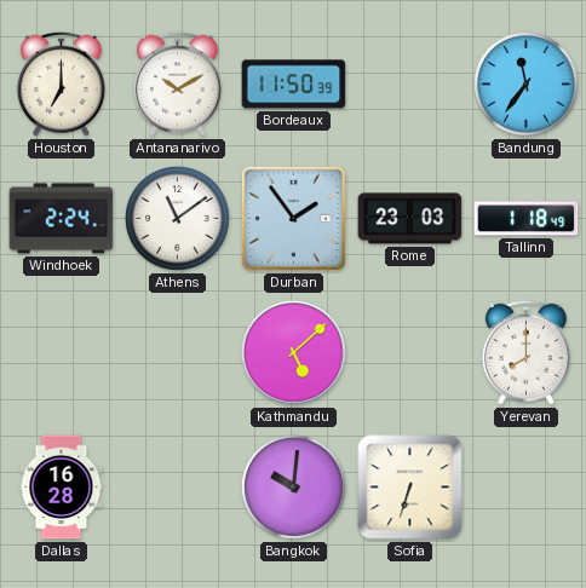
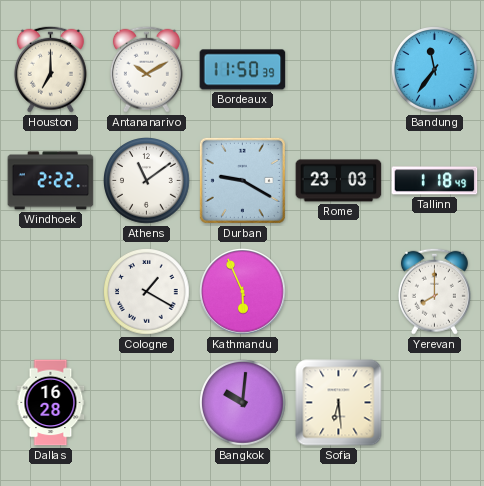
Windhoek: 2:24 -> 2:22
Durban: 1:54 -> 9:20
Cologne: none -> 1:20
Kathmandu: 5:08 -> 5:56
Sofia: 6:33 -> 6:29
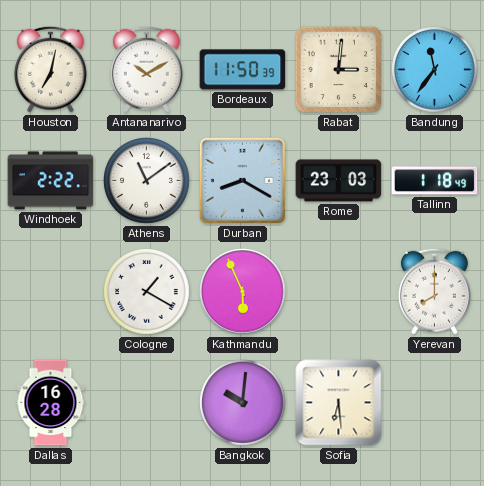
Houston: 7:00 -> 7:02
Rabat: none -> 3:01
Durban: 9:20 -> 8:20
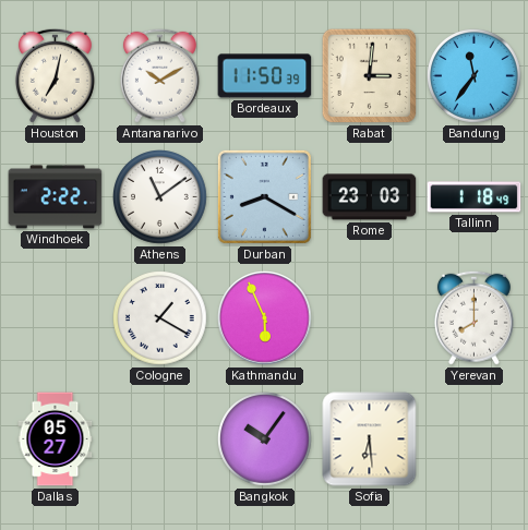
Dallas: 16:28 -> 05:27
Bangkok: 10:01 -> 10:06
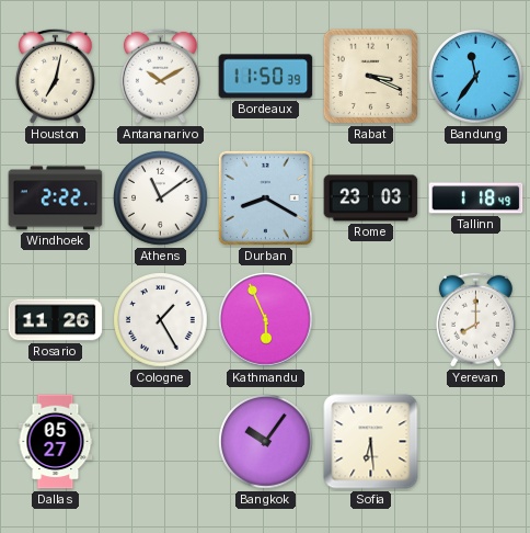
Rabat: 3:01 -> 3:19
Rosario: none -> 11:26
Cologne: 1:20 -> 1:25
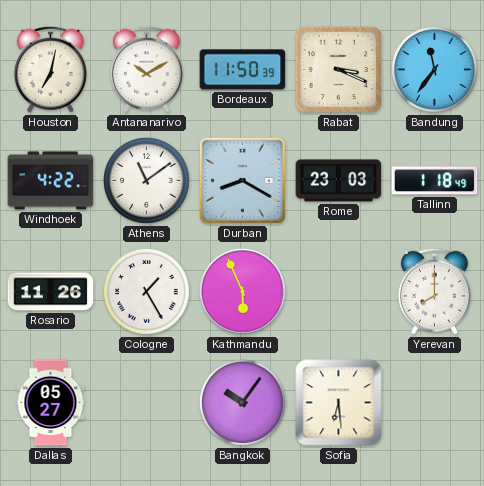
Windhoek: 2:22 -> 4:22
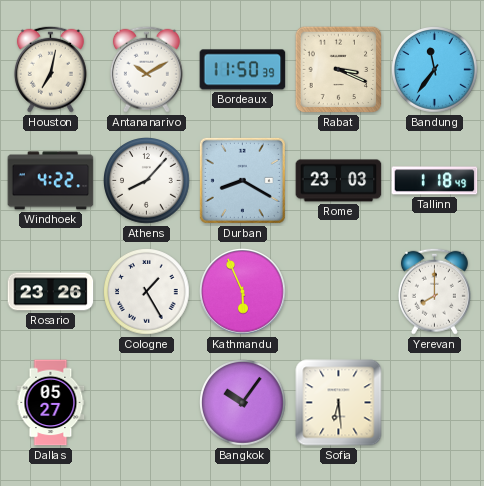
Athens: 11:09 -> 8:07
Rosario: 11:26 -> 23:26
